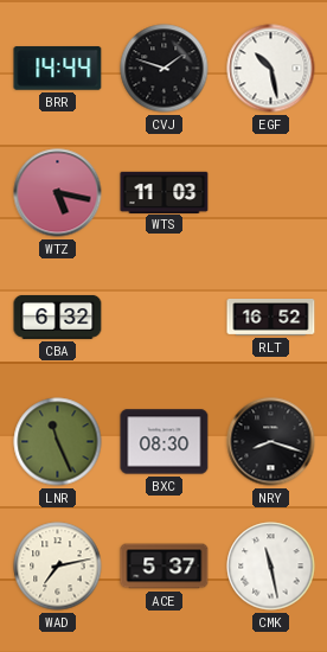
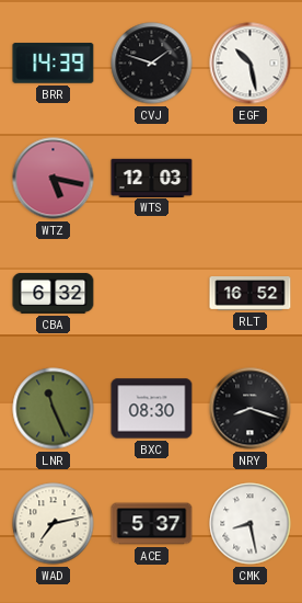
BRR: 14:44 -> 14:39
WTS: 11:03 -> 12:03
CMK: 11:28 -> 8:28
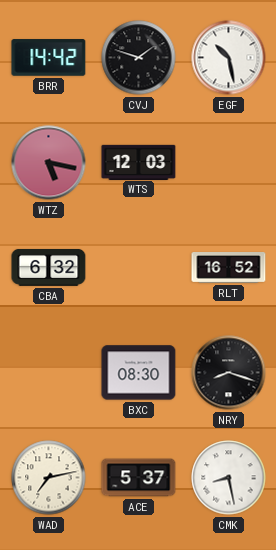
BRR: 14:39 -> 14:42
LNR: 11:26 -> none
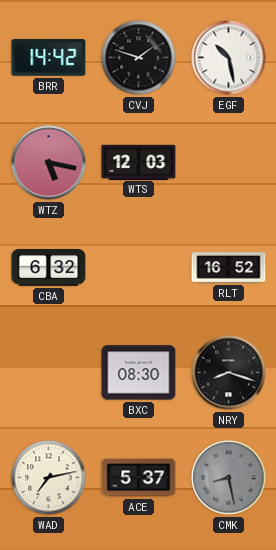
CMK dial: white -> grey
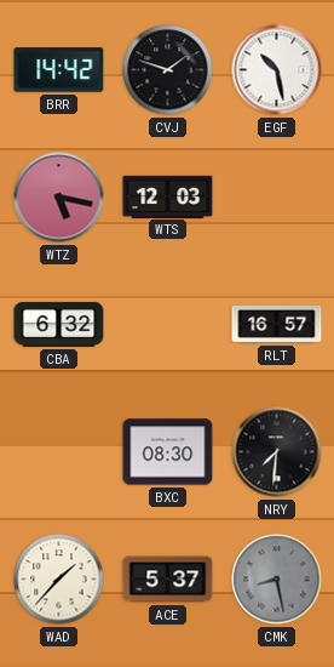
RLT: 16:52 -> 16:57
NRY: 8:18 -> 7:31
WAD: 7:13 -> 1:37
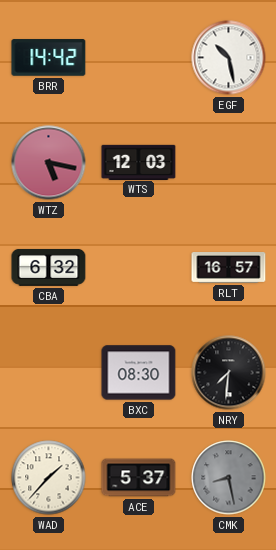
CVJ: 1:48 -> none
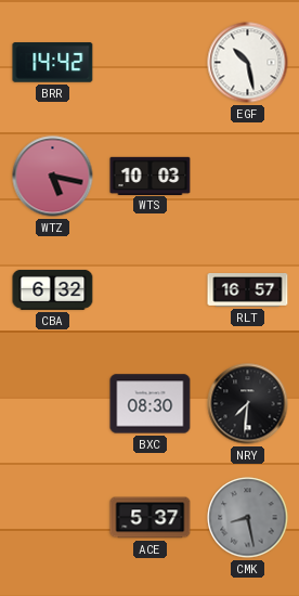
WTS: 12:03 -> 10:03
WAD: 1:37 -> none
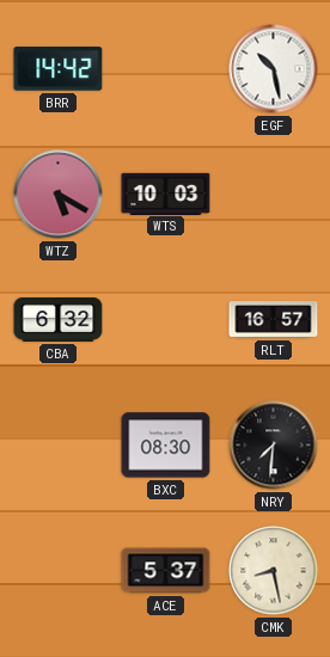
WTZ: 5:17 -> 5:20
CMK dial: grey -> cream
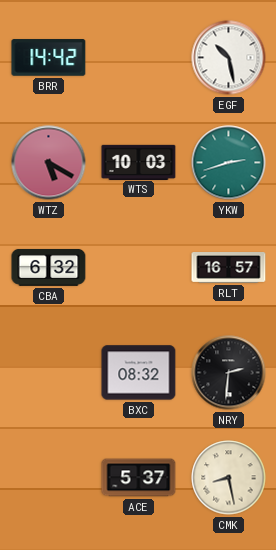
YKW: none -> 2:42
BXC: 08:30 -> 08:32
NRY: 7:31 -> 2:31
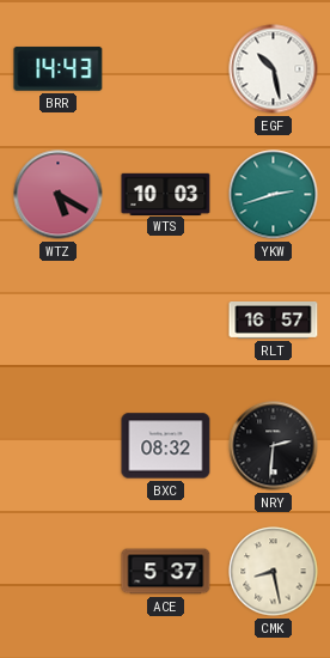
BRR: 14:42 -> 14:43
CBA: 6:32 -> none
